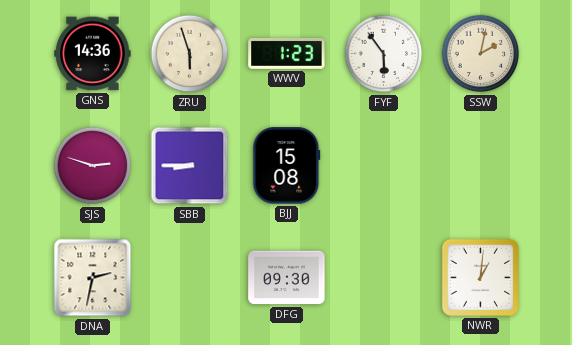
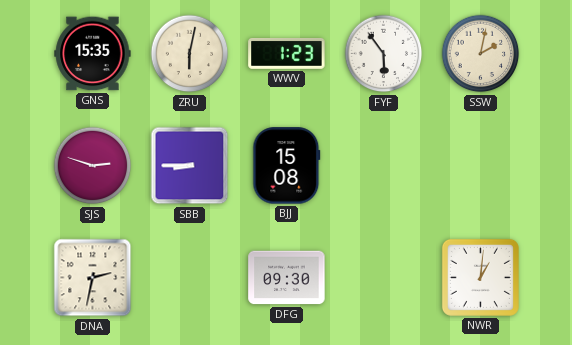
GNS: 14:36 -> 15:35
ZRU: 5:57 -> 6:02
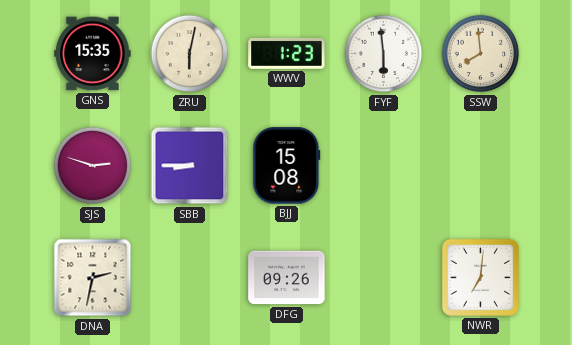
FYF: 5:54 -> 5:59
SSW: 2:02 -> 7:59
DFG: 09:30 -> 09:26
NWR: 1:01 -> 7:01
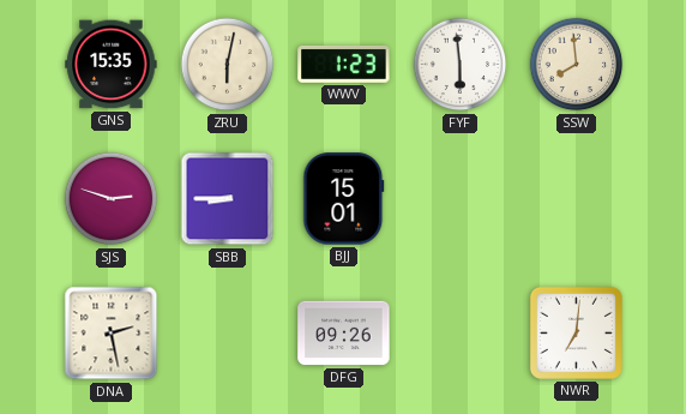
BJJ: 15:08 -> 15:01
DNA: 2:32 -> 2:28
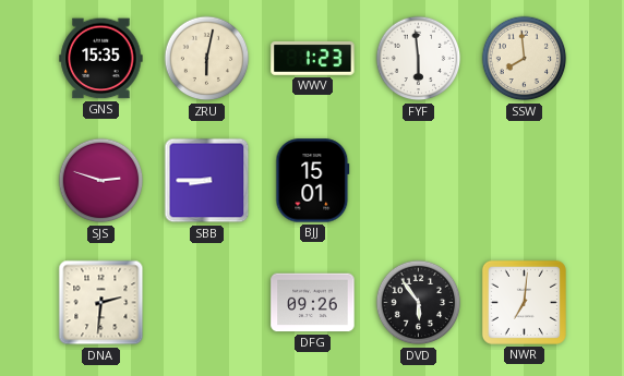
DNA: 2:28 -> 2:31
DVD: none -> 5:54
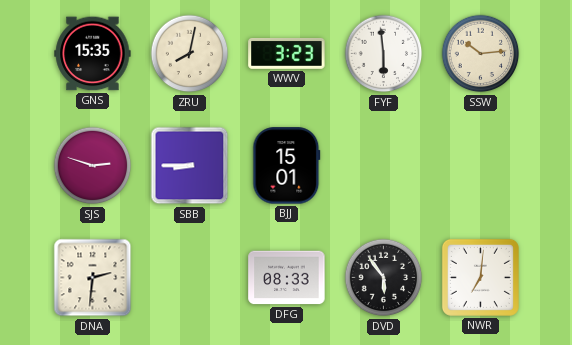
ZRU: 6:02 -> 8:02
WWV: 1:23 -> 3:23
SSW: 7:59 -> 10:14
DFG: 09:26 -> 08:33
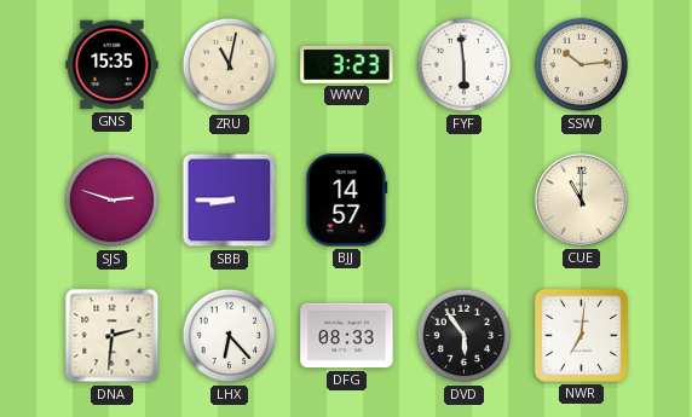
ZRU: 8:02 -> 11:02
BJJ: 15:01 -> 14:57
CUE: none -> 11:00
LHX: none -> 6:23
